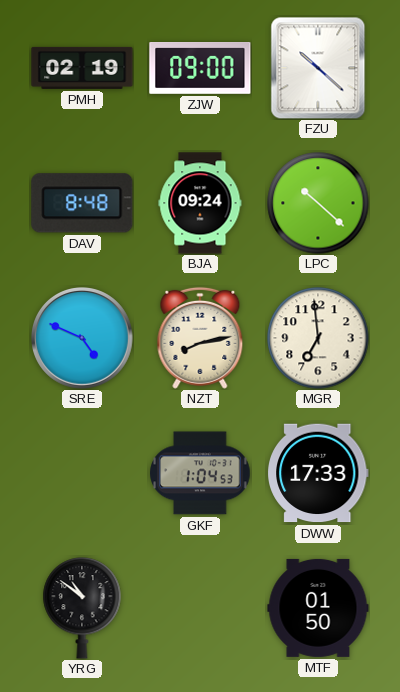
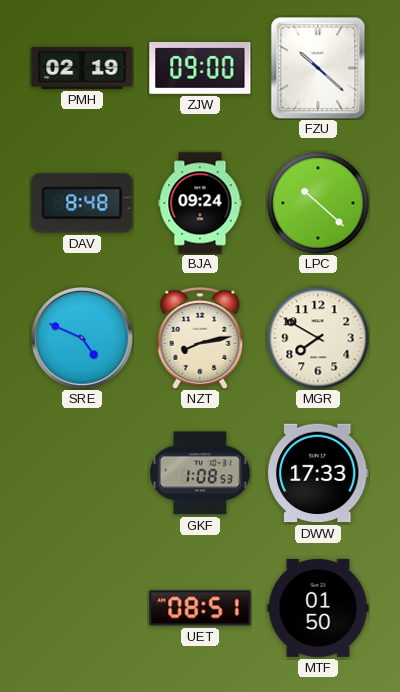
MGR: 6:59 -> 7:50
GKF: 1:04 -> 1:08
YRG: 10:51 -> none
UET: none -> 08:51
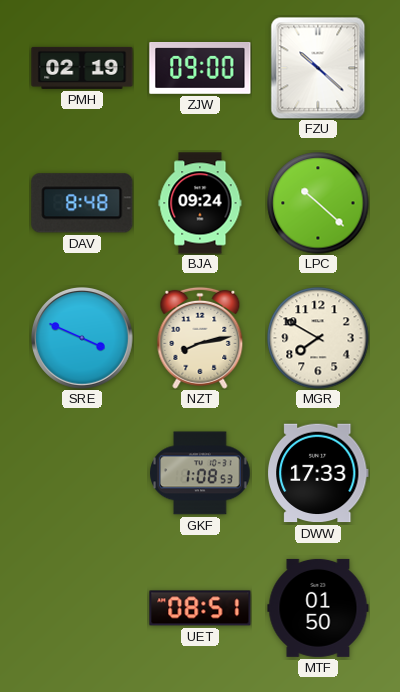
SRE: 4:49 -> 3:49
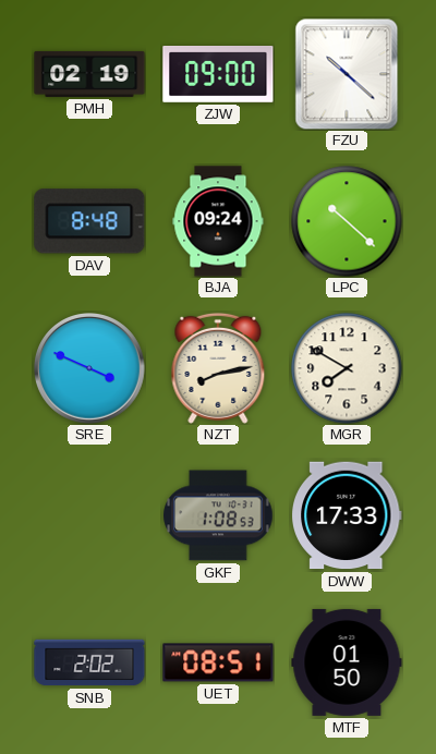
SNB: none -> 2:02
